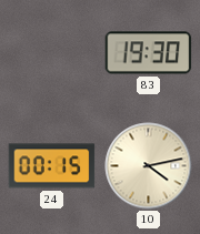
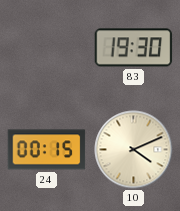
10: 4:13 -> 4:11
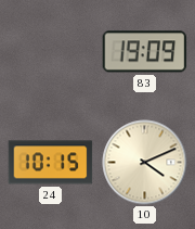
83: 19:30 -> 19:09
24: 00:15 -> 10:15
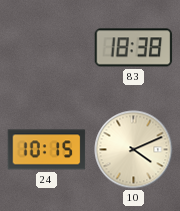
83: 19:09 -> 18:38
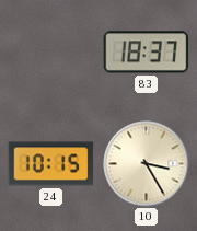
83: 18:38 -> 18:37
10: 4:11 -> 3:25
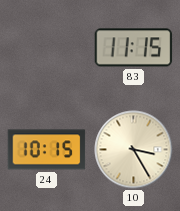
83: 18:37 -> 11:15
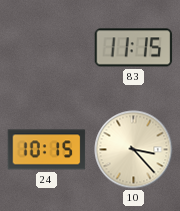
10: 3:25 -> 3:23
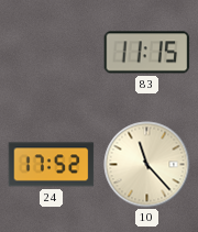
24: 10:15 -> 17:52
10: 3:23 -> 11:23
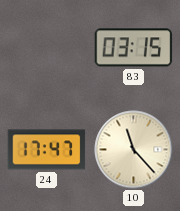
83: 11:15 -> 03:15
24: 17:52 -> 17:47
